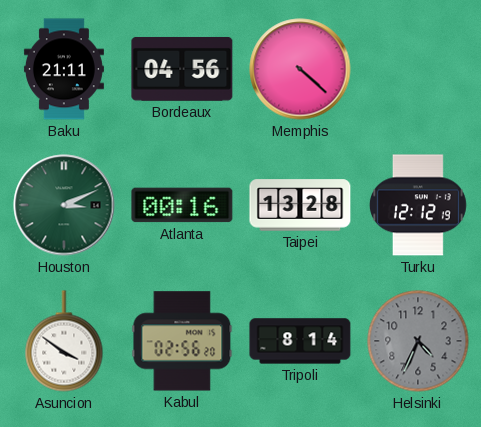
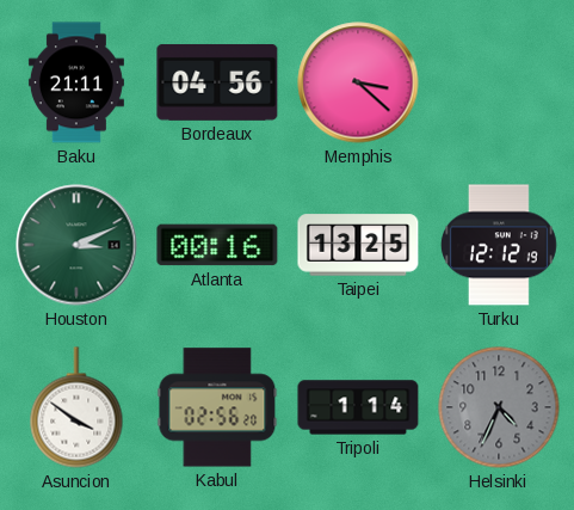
Memphis: 4:22 -> 3:22
Taipei: 13:28 -> 13:25
Tripoli: 8:14 -> 1:14
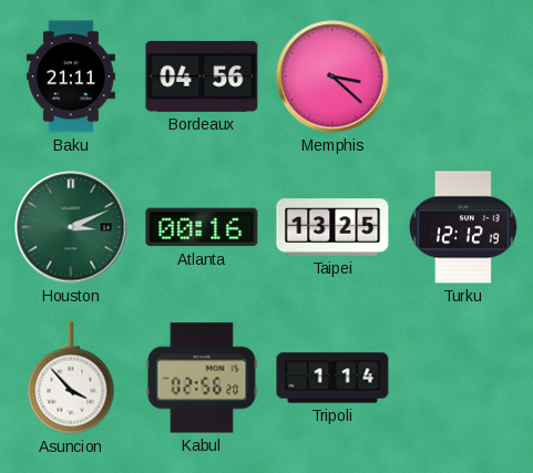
Asuncion: 3:51 -> 3:53
Helsinki: 4:34 -> none
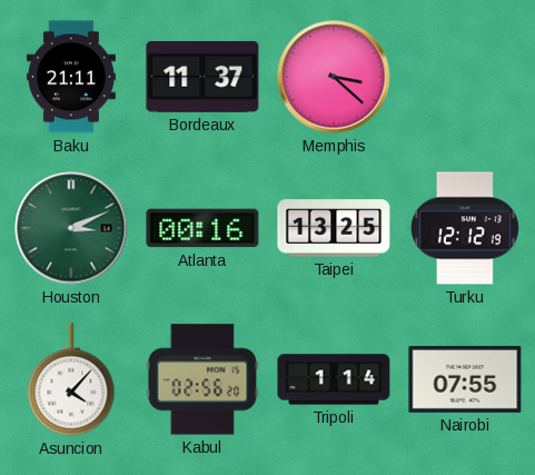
Bordeaux: 04:56 -> 11:37
Asuncion: 3:53 -> 4:07
Nairobi: none -> 07:55
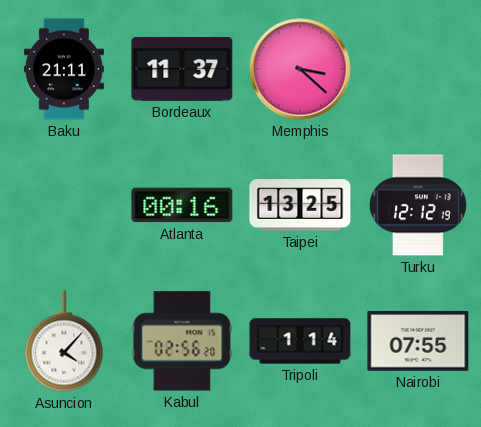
Houston: 3:11 -> none
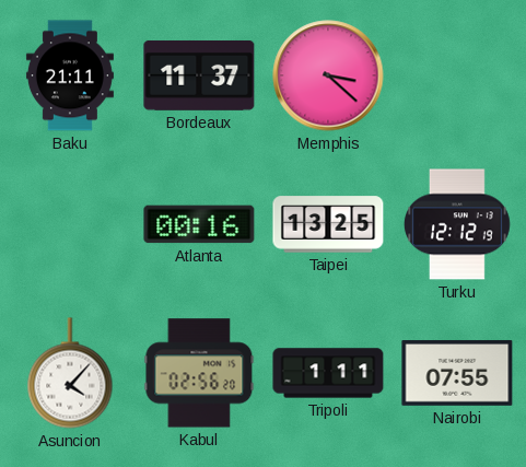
Tripoli: 1:14 -> 1:11
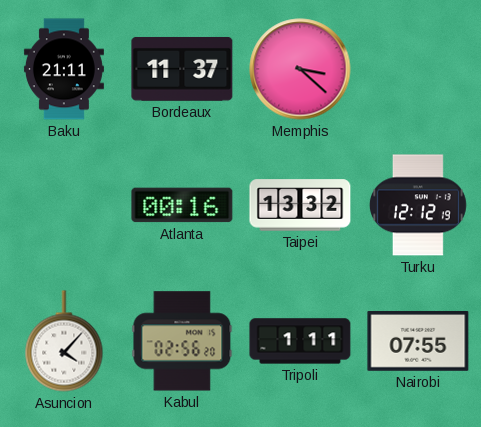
Taipei: 13:25 -> 13:32
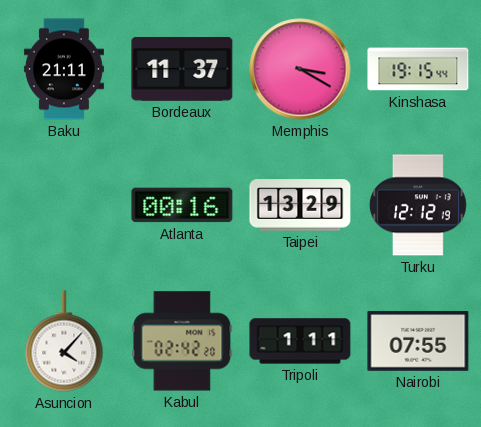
Memphis: 3:22 -> 3:20
Kinshasa: none -> 19:15
Taipei: 13:32 -> 13:29
Kabul: 02:56 -> 02:42
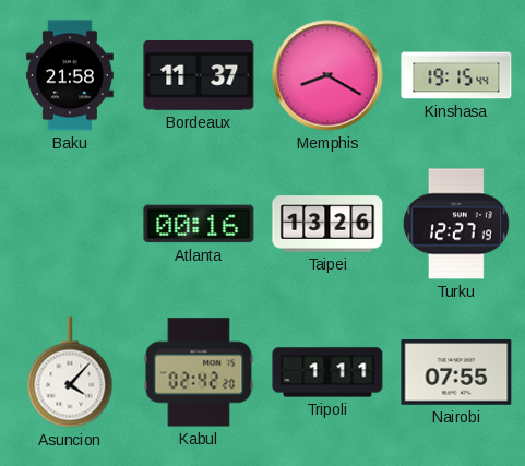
Baku: 21:11 -> 21:58
Memphis: 3:20 -> 8:20
Taipei: 13:29 -> 13:26
Turku: 12:12 -> 12:27
